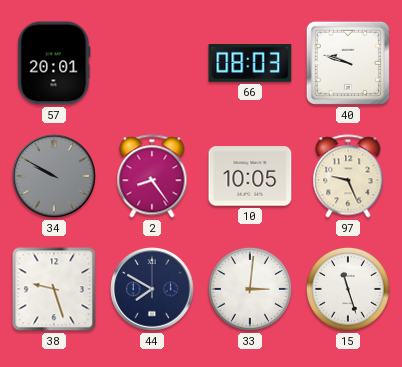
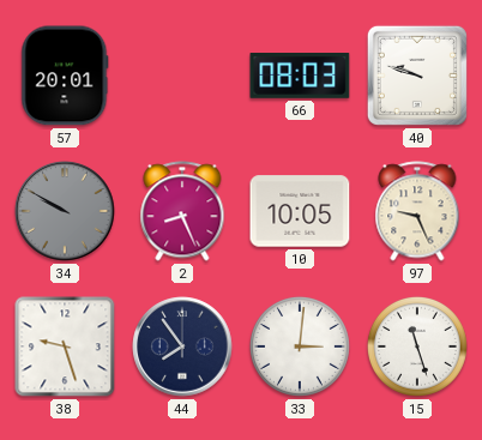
2: 8:24 -> 8:26
44: 7:50 -> 7:54
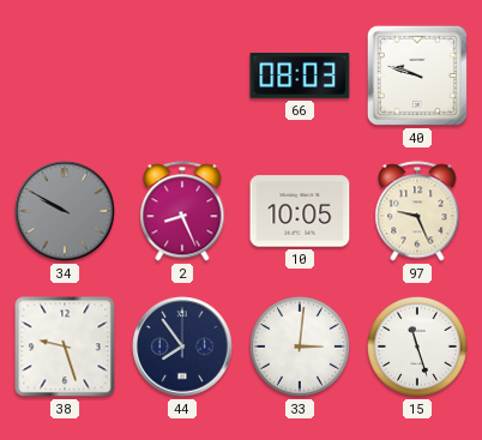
57: 20:01 -> none
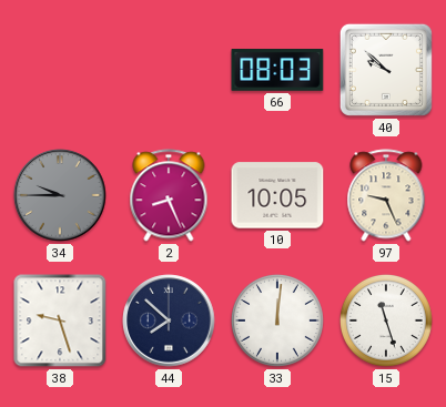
40: 9:48 -> 9:52
34: 9:50 -> 9:45
44: 7:54 -> 7:52
33: 3:01 -> 12:01
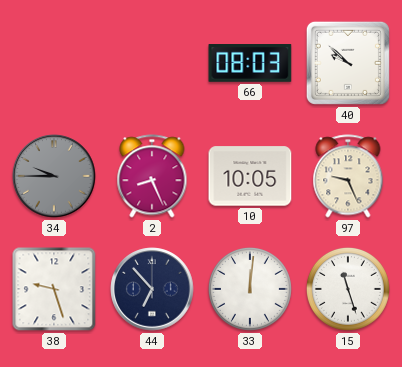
44: 7:52 -> 6:53
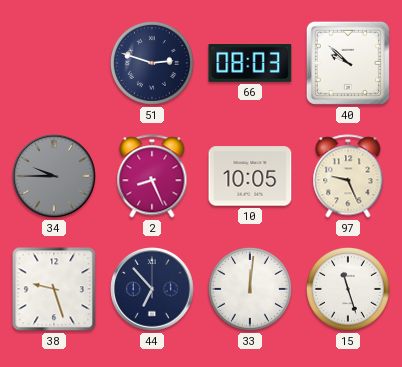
51: none -> 2:48
